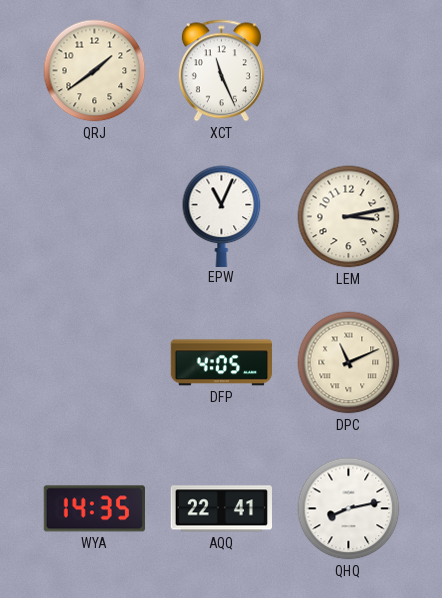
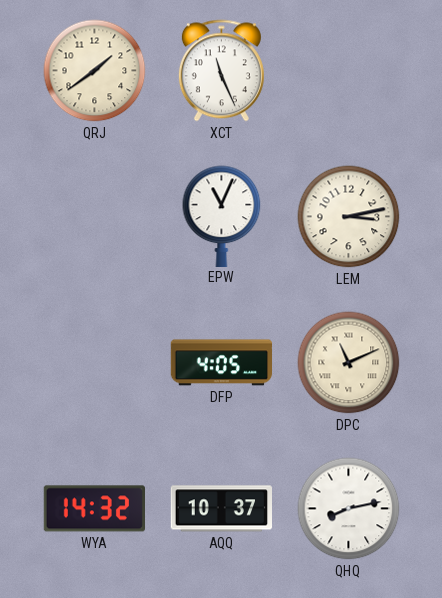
WYA: 14:35 -> 14:32
AQQ: 22:41 -> 10:37
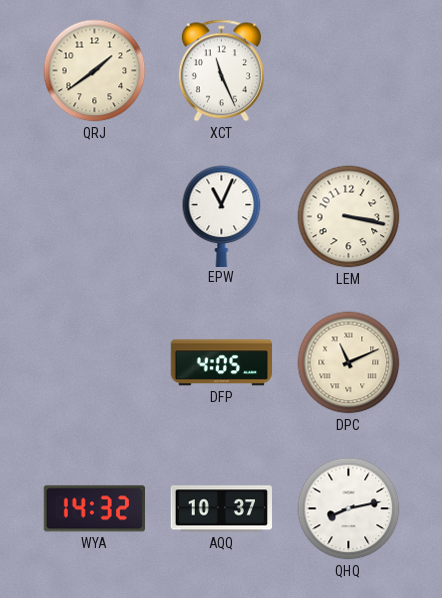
LEM: 3:13 -> 3:17
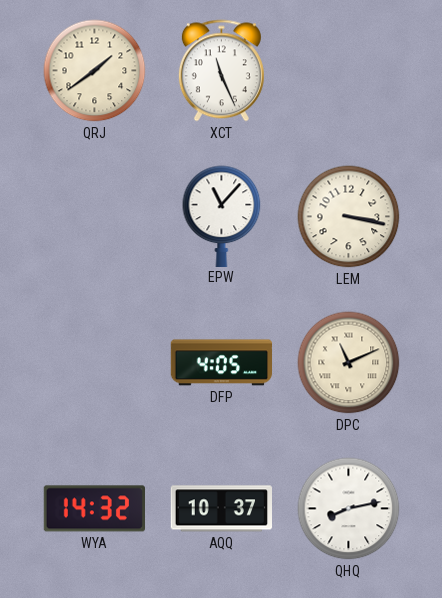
EPW: 11:04 -> 11:07
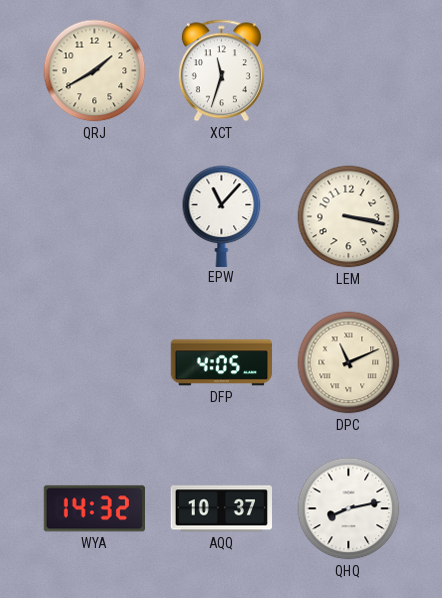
QRJ: 1:39 -> 1:40
XCT: 11:26 -> 11:33
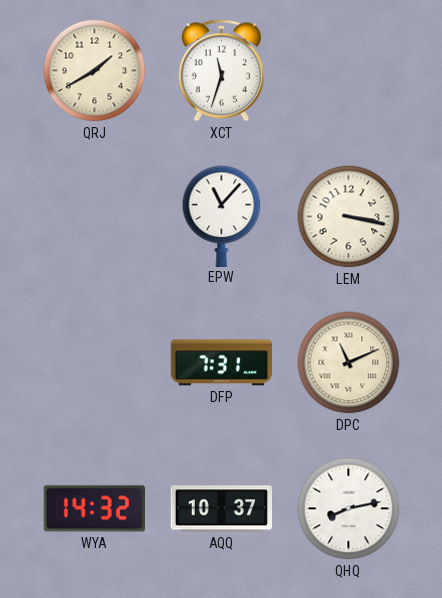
DFP: 4:05 -> 7:31
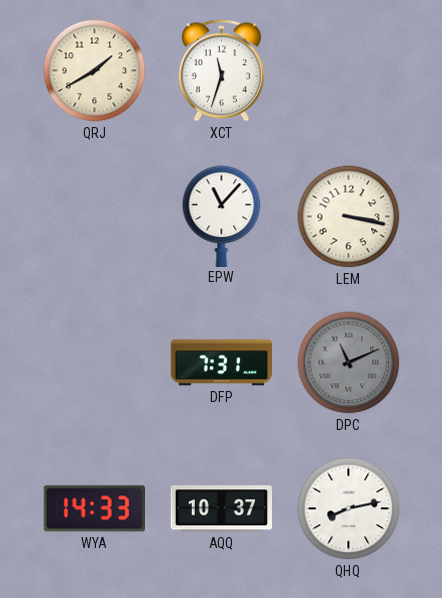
DPC dial: cream -> grey
WYA: 14:32 -> 14:33
